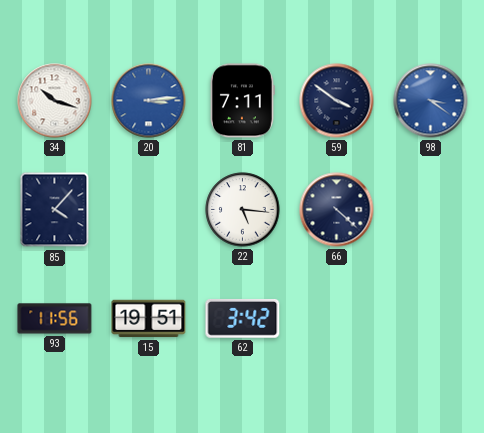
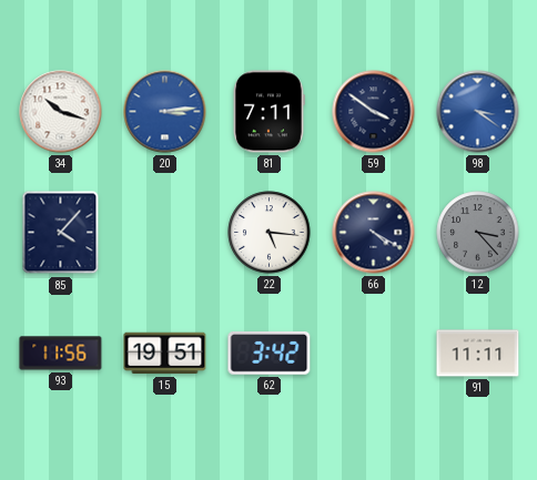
66: 4:22 -> 4:20
12: none -> 3:23
91: none -> 11:11
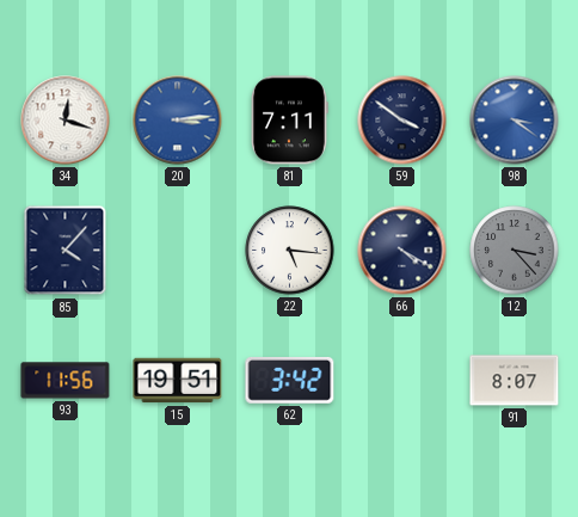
34: 10:18 -> 12:18
91: 11:11 -> 8:07
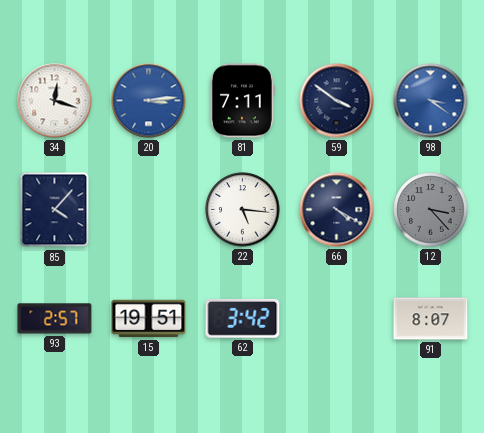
93: 11:56 -> 2:57
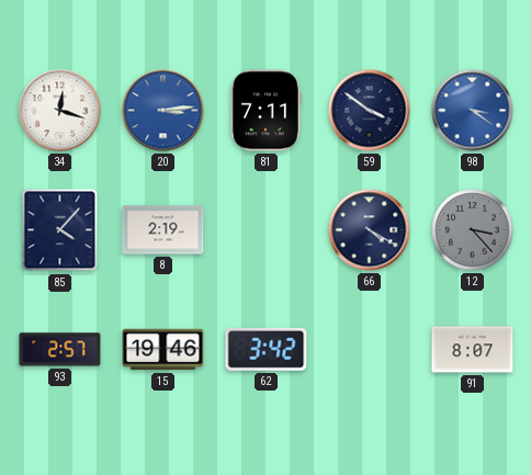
8: none -> 2:19
22: 5:16 -> none
15: 19:51 -> 19:46
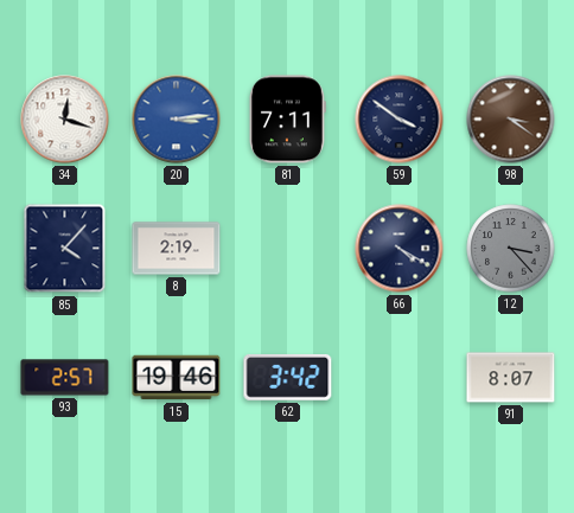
98 dial: blue -> brown
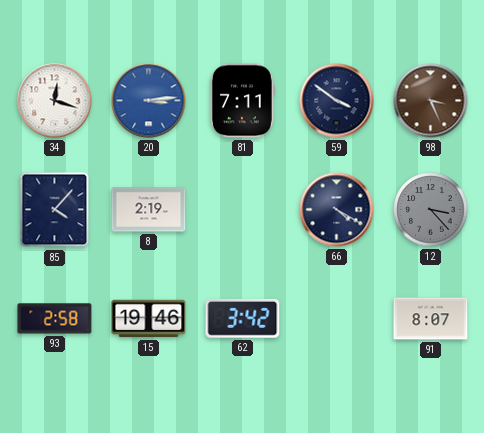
98: 3:21 -> 3:26
93: 2:57 -> 2:58
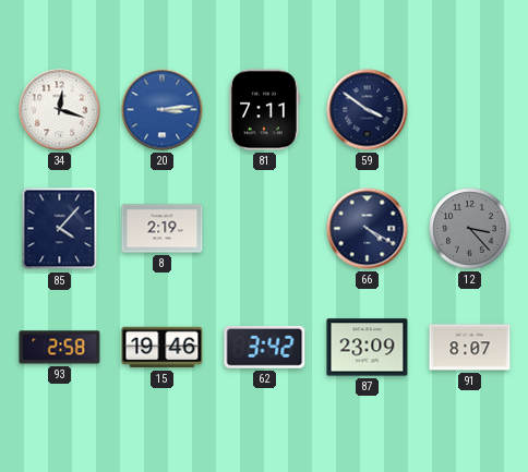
98: 3:26 -> none
87: none -> 23:09
